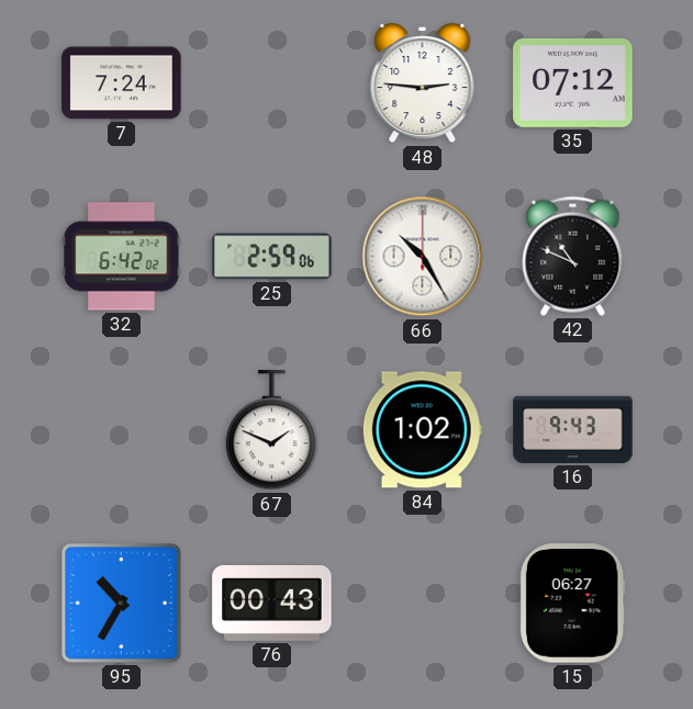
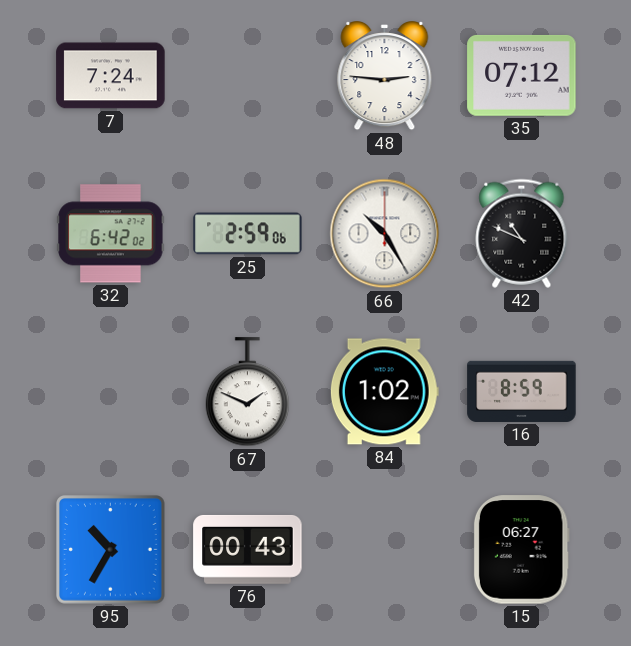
16: 9:43 -> 8:59
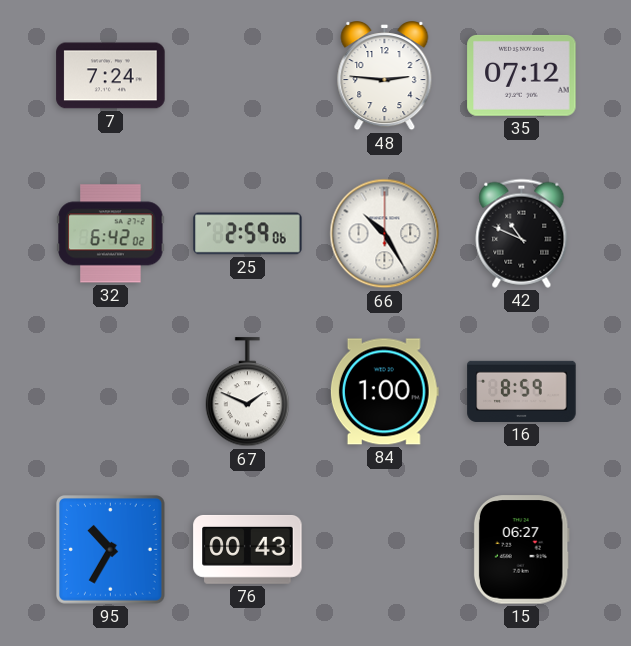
84: 1:02 -> 1:00
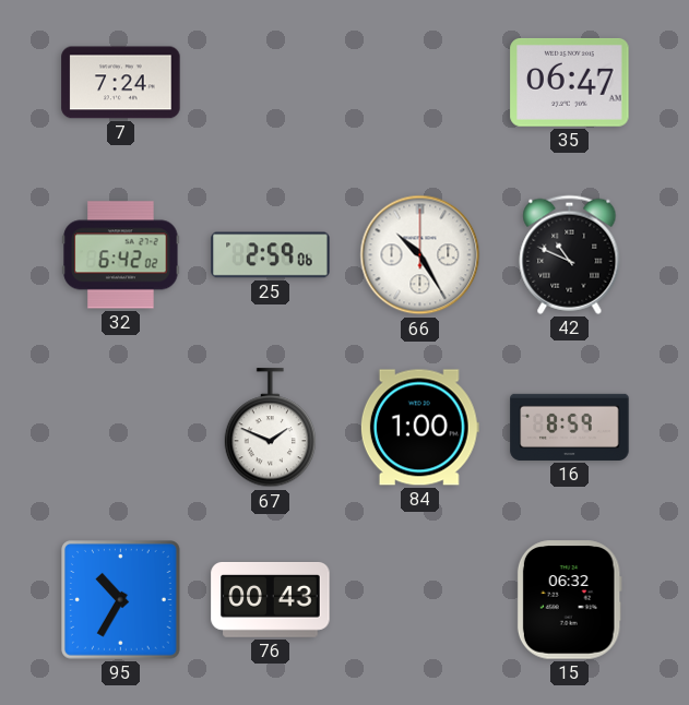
48: 2:46 -> none
35: 07:12 -> 06:47
15: 06:27 -> 06:32
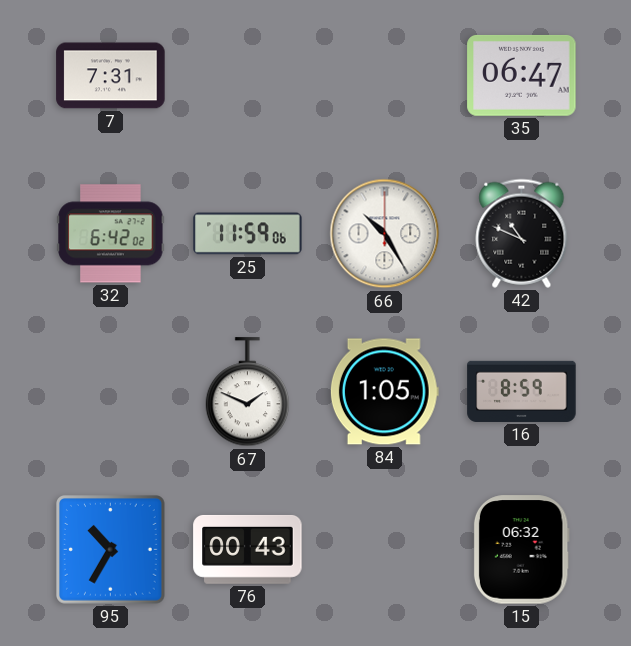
7: 7:24 -> 7:31
25: 2:59 -> 11:59
84: 1:00 -> 1:05
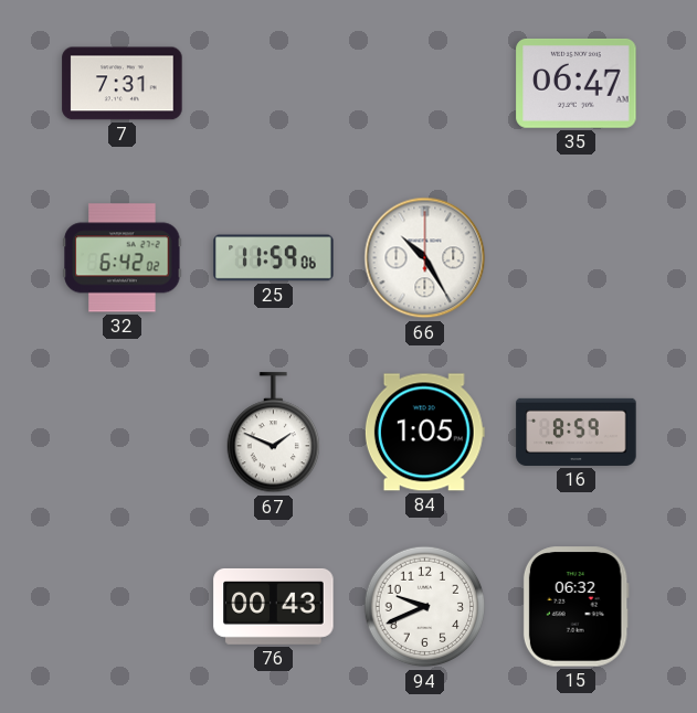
42: 10:49 -> none
95: 10:35 -> none
94: none -> 9:41
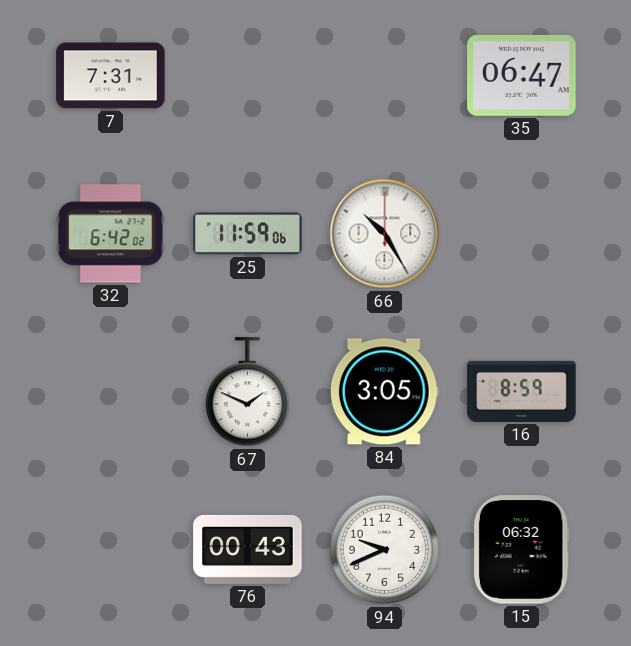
84: 1:05 -> 3:05
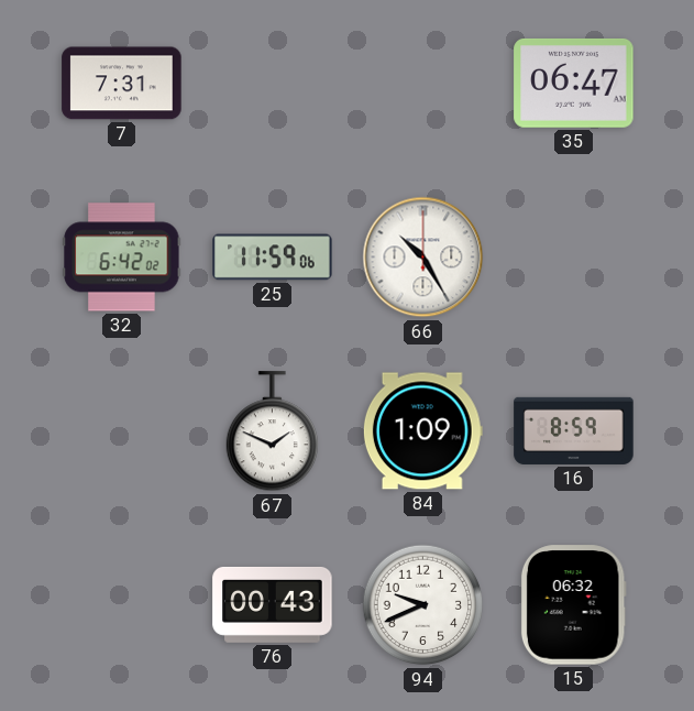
84: 3:05 -> 1:09
